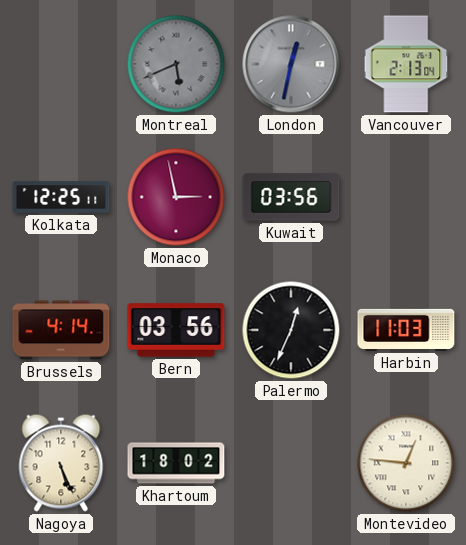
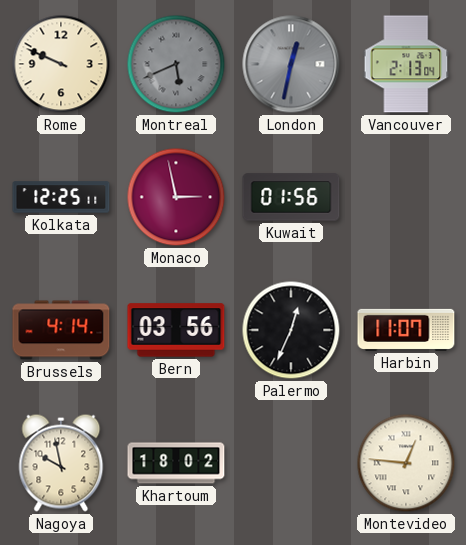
Rome: none -> 9:49
Kuwait: 03:56 -> 01:56
Harbin: 11:03 -> 11:07
Nagoya: 5:26 -> 9:58
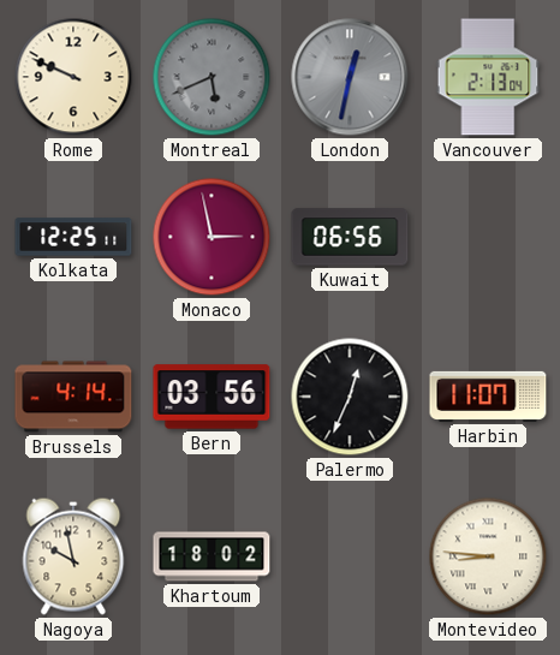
Kuwait: 01:56 -> 06:56
Montevideo: 12:46 -> 8:46
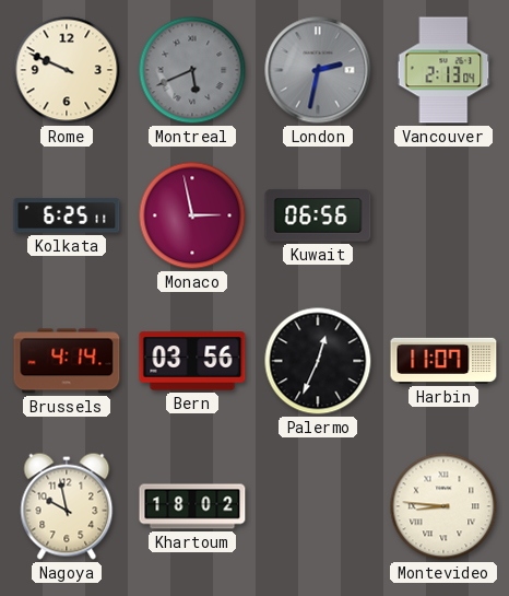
London: 12:32 -> 2:32
Kolkata: 12:25 -> 6:25
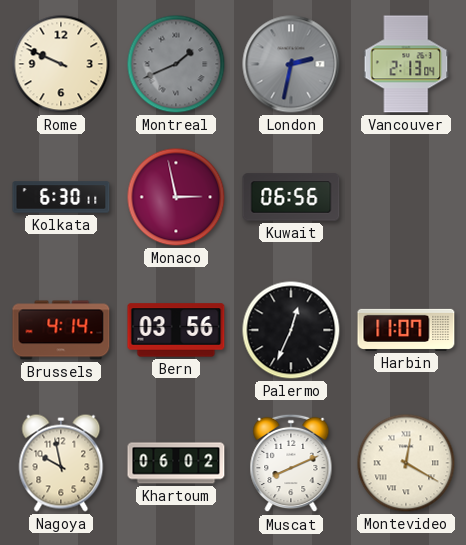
Montreal: 5:41 -> 1:41
Kolkata: 6:25 -> 6:30
Khartoum: 18:02 -> 06:02
Muscat: none -> 8:11
Montevideo: 8:46 -> 12:20
